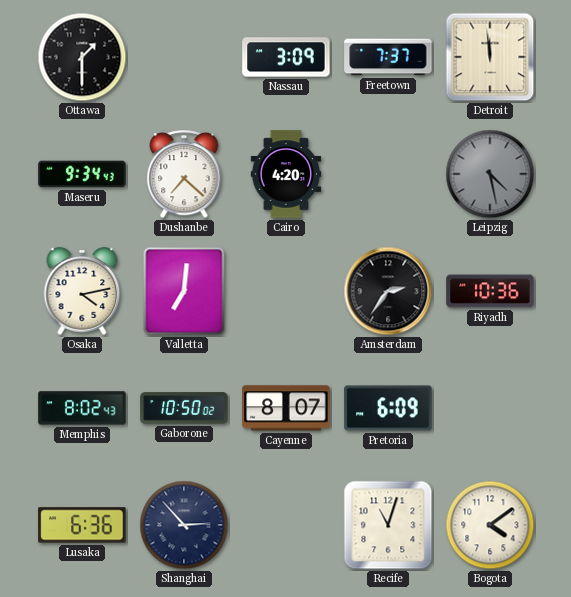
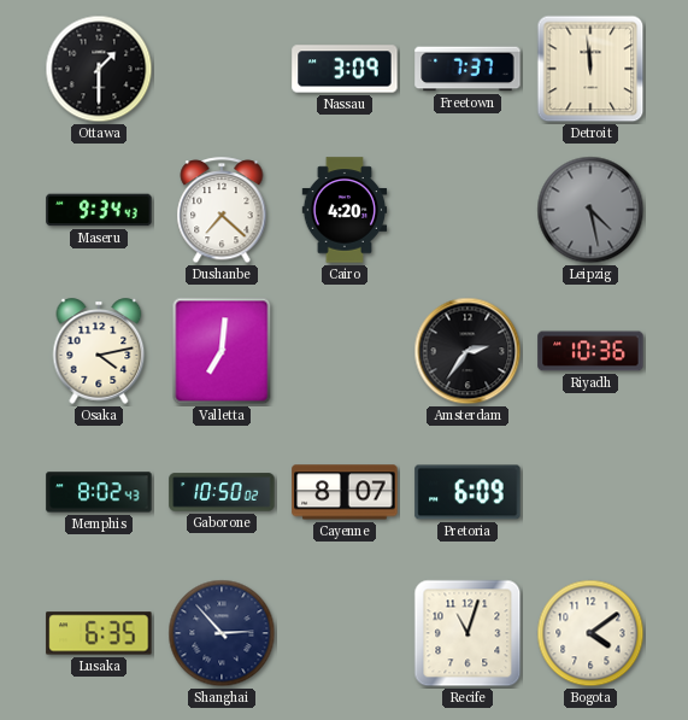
Lusaka: 6:36 -> 6:35
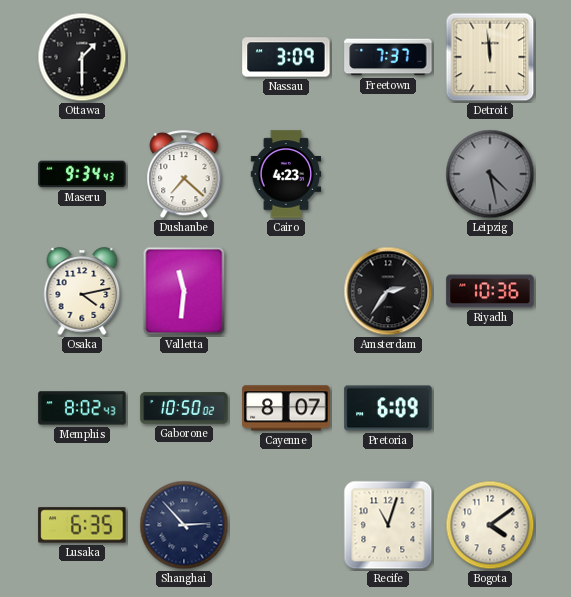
Cairo: 4:20 -> 4:23
Valletta: 7:01 -> 11:31
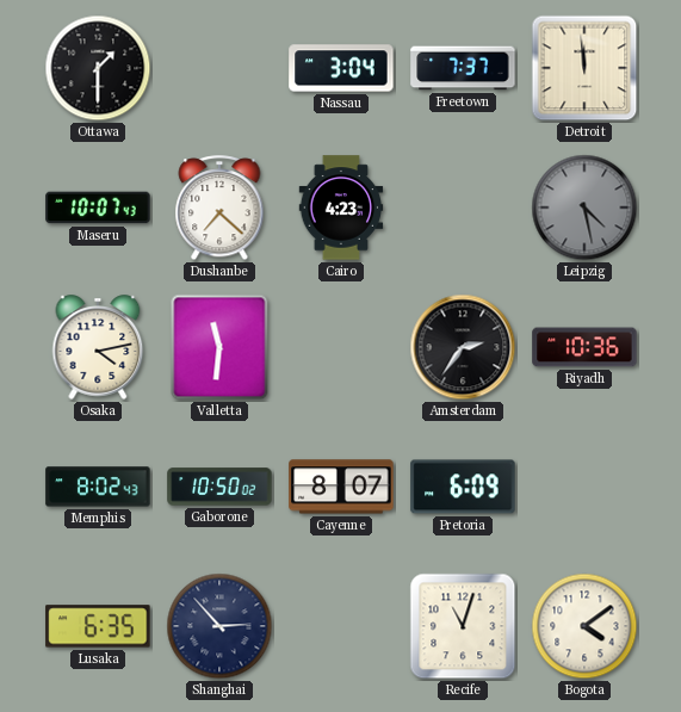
Nassau: 3:09 -> 3:04
Maseru: 9:34 -> 10:07
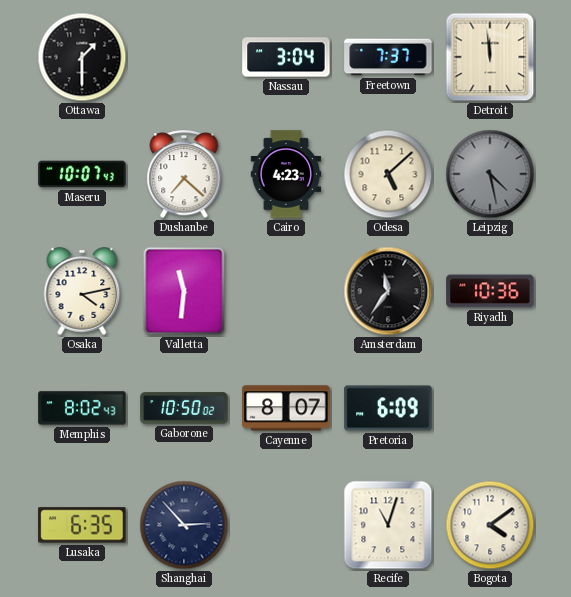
Odesa: none -> 5:08
Amsterdam: 2:36 -> 11:36
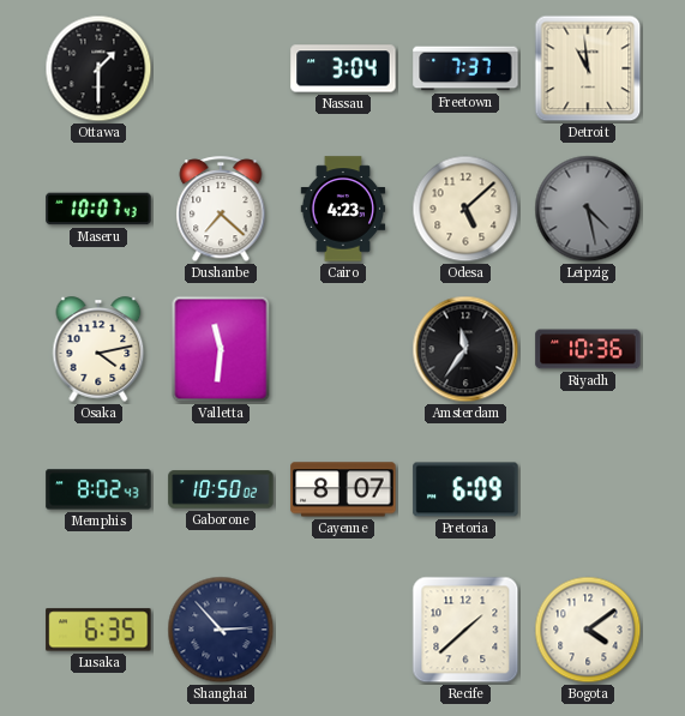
Detroit: 11:59 -> 10:59
Recife: 11:03 -> 1:38
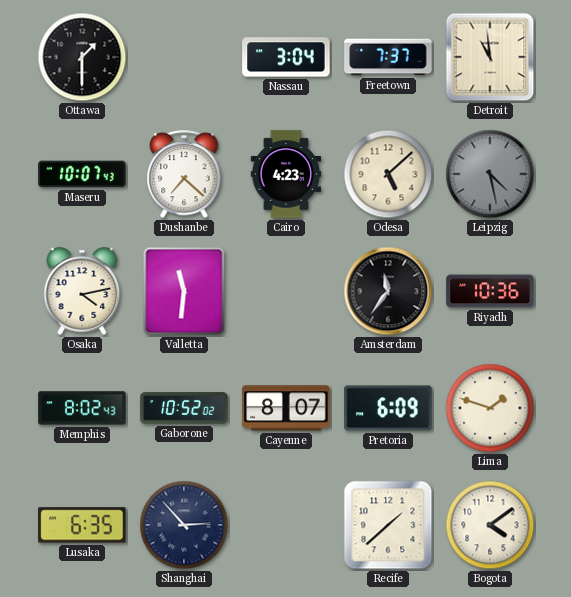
Gaborone: 10:50 -> 10:52
Lima: none -> 1:48
